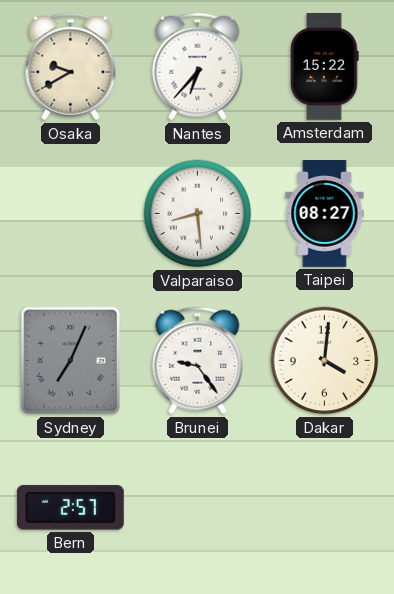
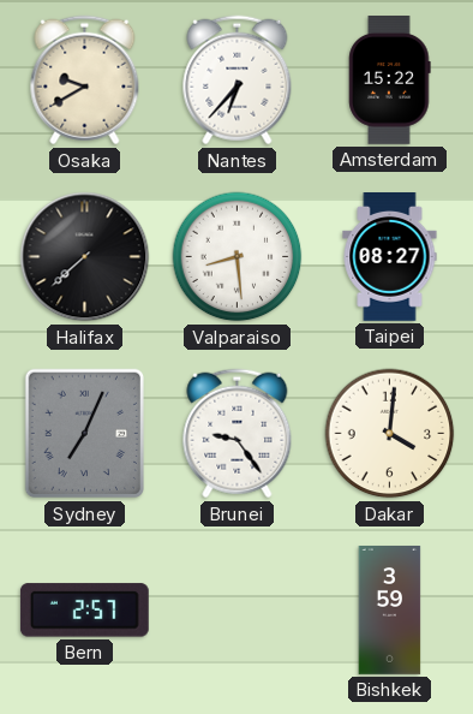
Halifax: none -> 7:38
Bishkek: none -> 3:59
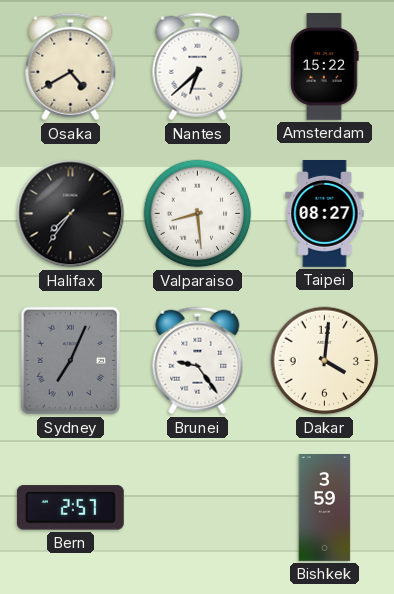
Osaka: 9:40 -> 4:40
Nantes: 6:37 -> 6:38
Halifax: 7:38 -> 7:36
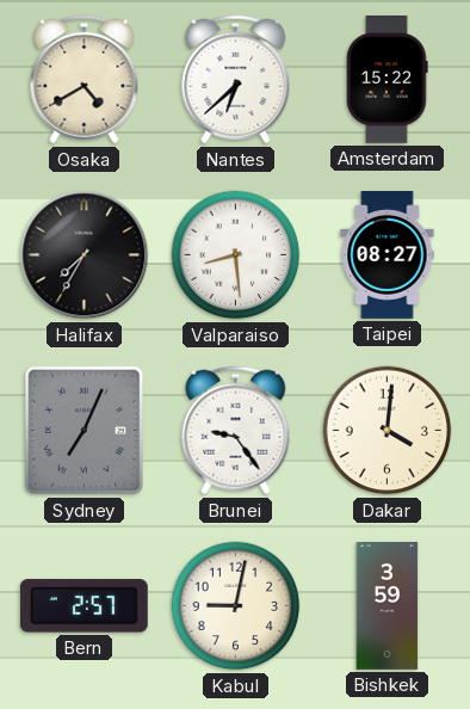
Halifax: 7:36 -> 7:35
Kabul: none -> 9:02
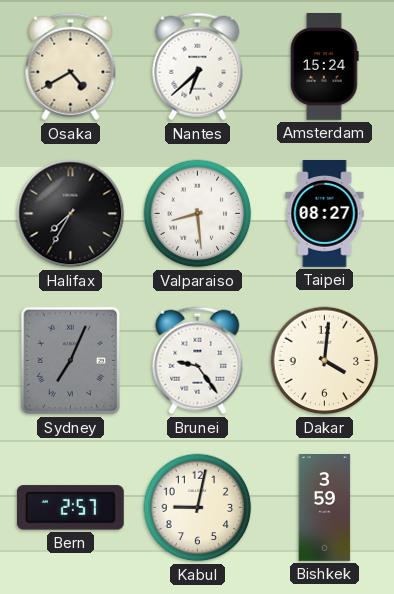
Amsterdam: 15:22 -> 15:24
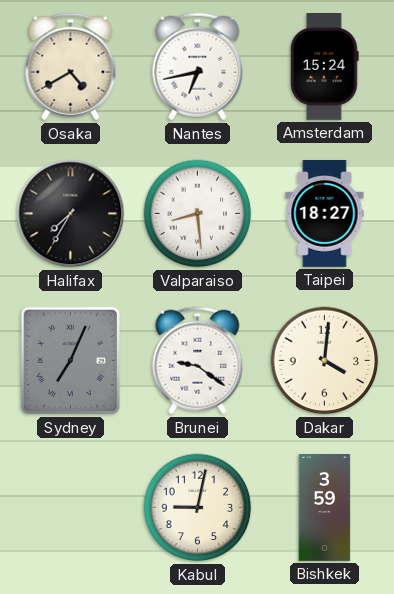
Nantes: 6:38 -> 6:43
Taipei: 08:27 -> 18:27
Brunei: 9:24 -> 9:21
Bern: 2:57 -> none
